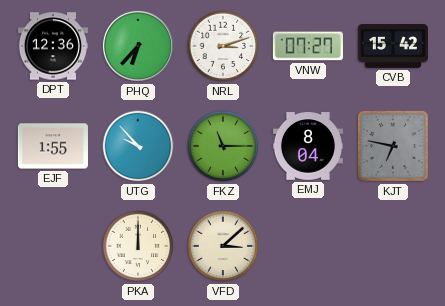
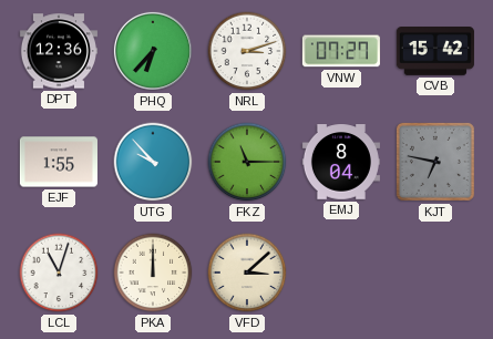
LCL: none -> 11:03
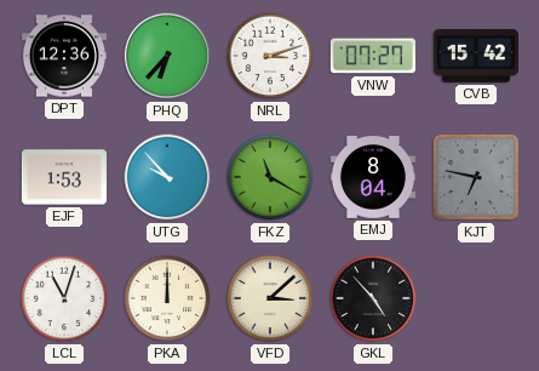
EJF: 1:55 -> 1:53
FKZ: 11:15 -> 11:20
GKL: none -> 4:53
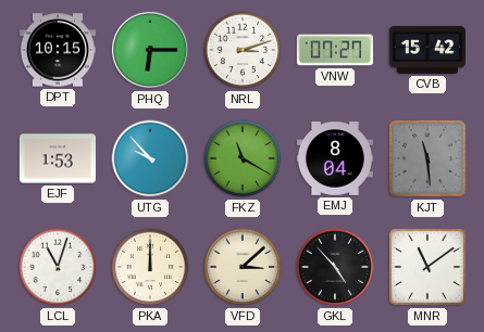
DPT: 12:36 -> 10:15
PHQ: 6:37 -> 6:15
KJT: 6:47 -> 11:29
MNR: none -> 11:09
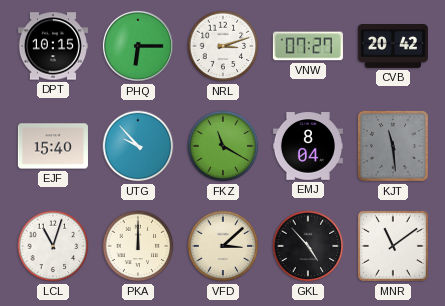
CVB: 15:42 -> 20:42
EJF: 1:53 -> 15:40
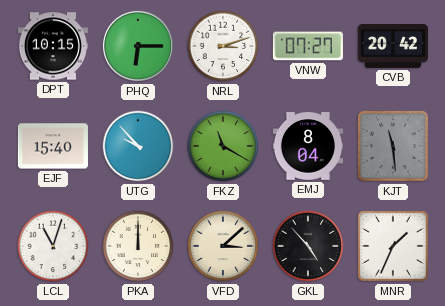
MNR: 11:09 -> 1:34
